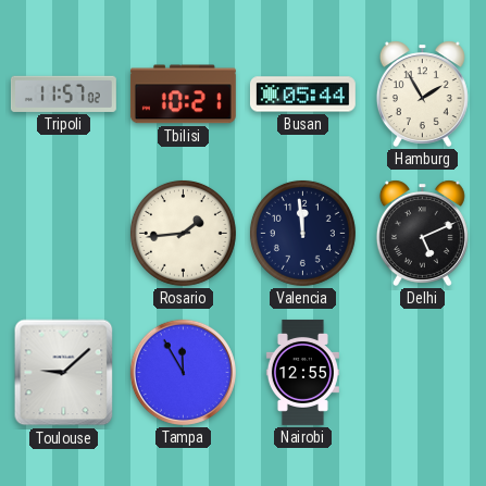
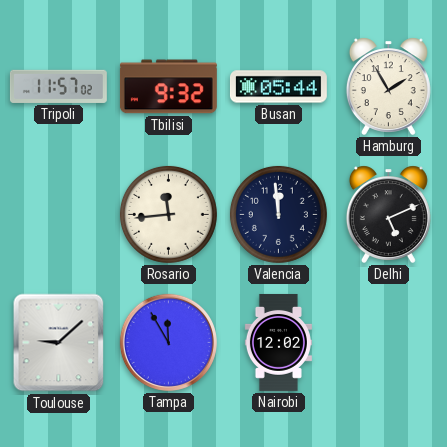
Tbilisi: 10:21 -> 9:32
Rosario: 1:44 -> 11:44
Nairobi: 12:55 -> 12:02
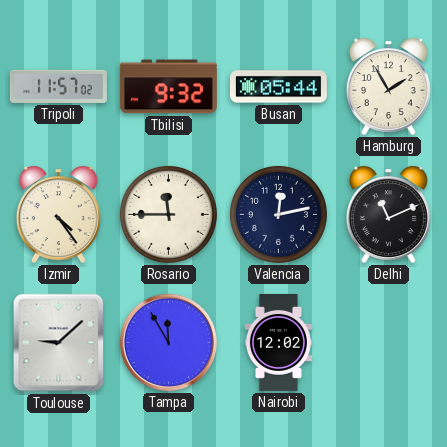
Izmir: none -> 4:24
Rosario: 11:44 -> 11:45
Valencia: 11:59 -> 12:13
Delhi: 5:11 -> 11:11
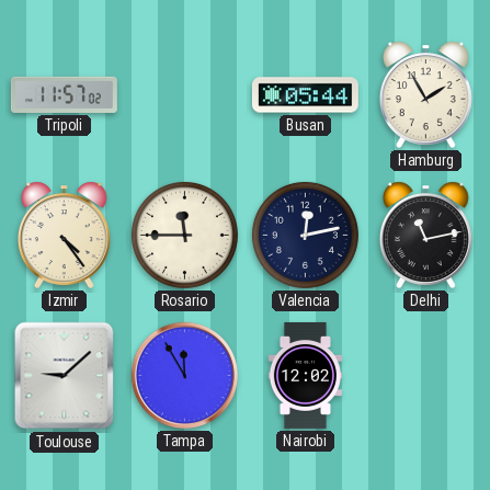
Tbilisi: 9:32 -> none
Delhi: 11:11 -> 11:13
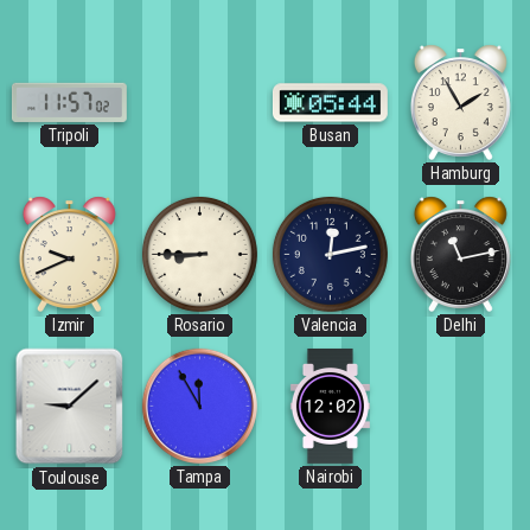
Izmir: 4:24 -> 9:41
Rosario: 11:45 -> 8:45
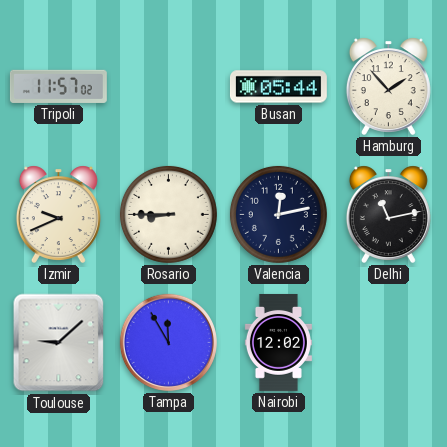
Hamburg: 1:55 -> 1:53
